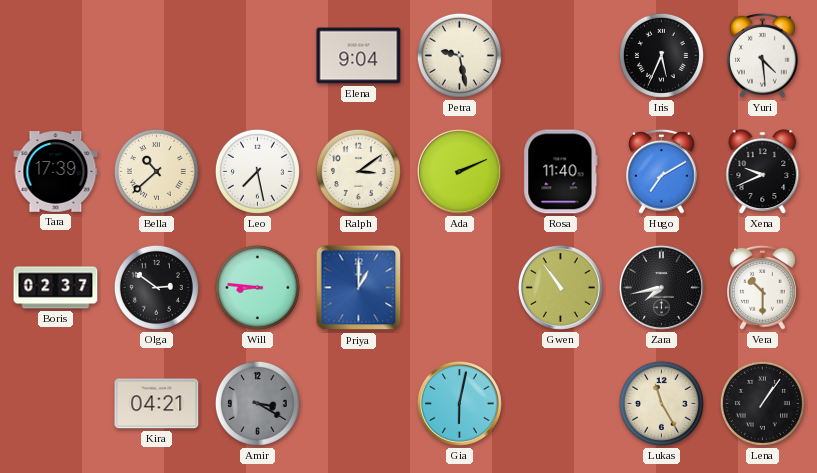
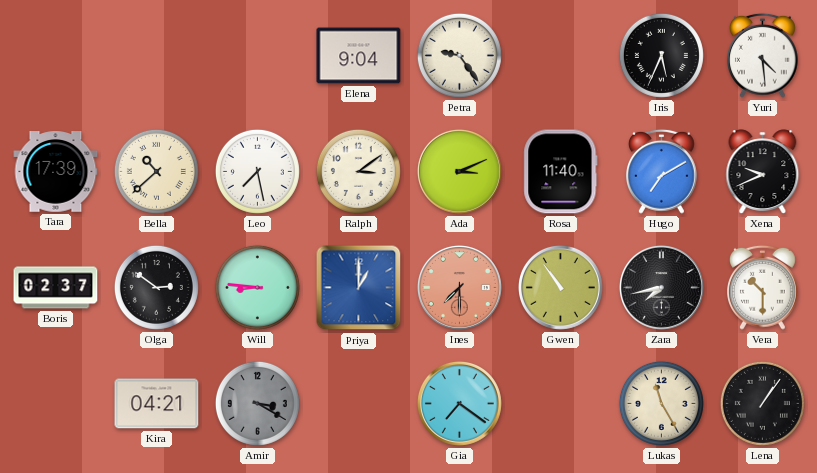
Petra: 9:28 -> 9:24
Ada: 2:11 -> 3:11
Ines: none -> 7:30
Gia: 6:02 -> 7:21
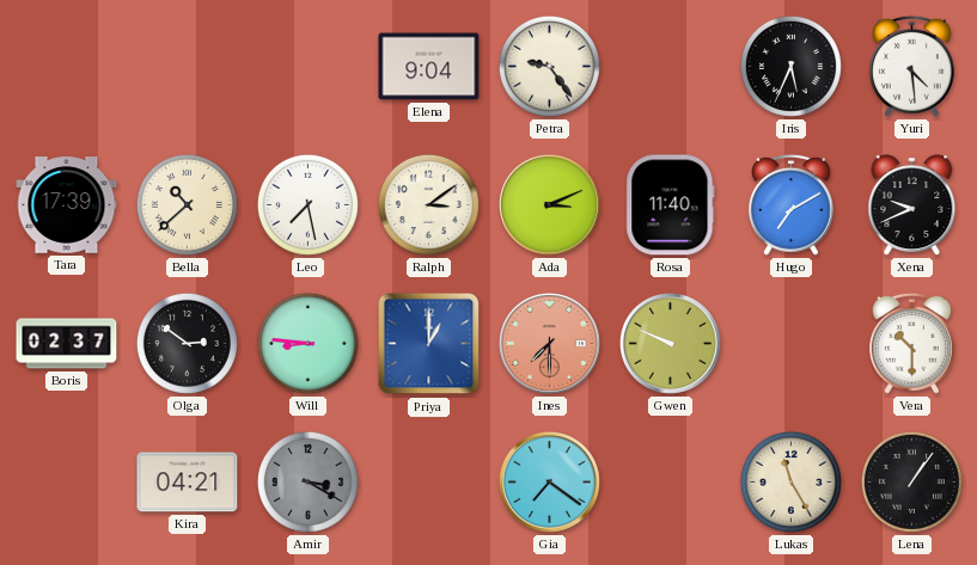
Gwen: 10:54 -> 9:49
Zara: 7:43 -> none
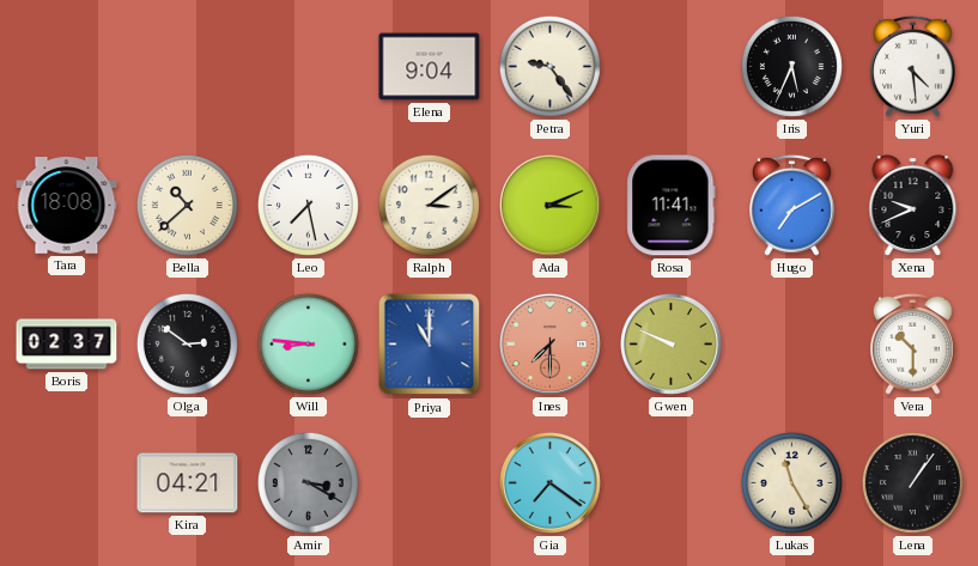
Tara: 17:39 -> 18:08
Rosa: 11:40 -> 11:41
Priya: 1:00 -> 11:00
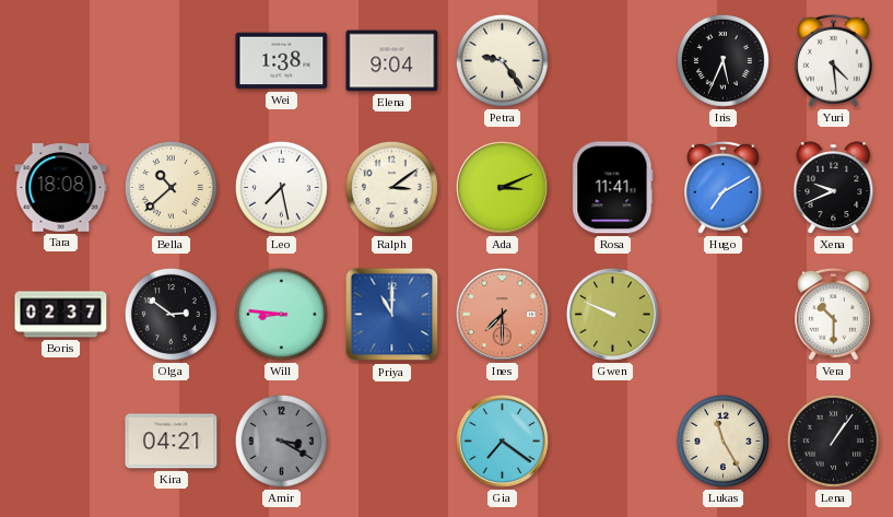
Wei: none -> 1:38
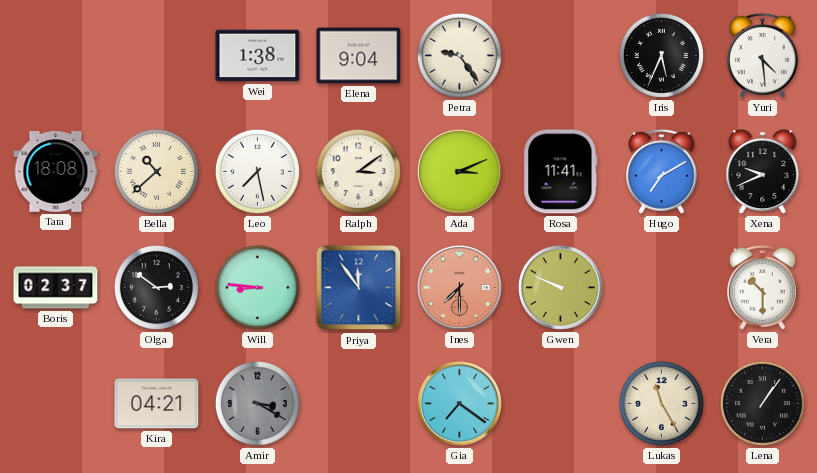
Priya: 11:00 -> 11:54
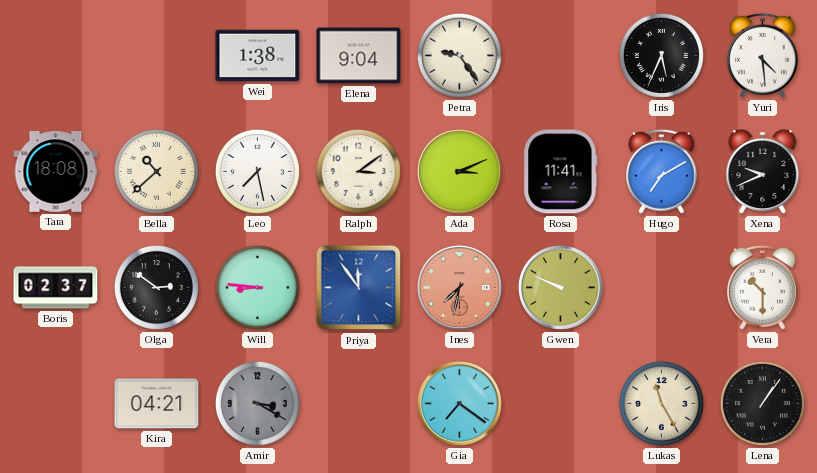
Ines: 7:30 -> 7:32
